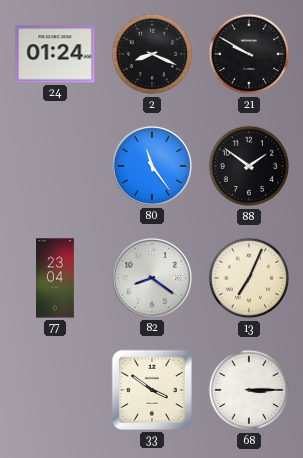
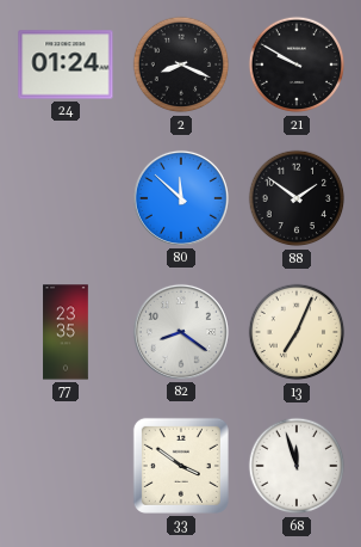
80: 11:24 -> 11:52
77: 23:04 -> 23:35
68: 3:15 -> 11:57
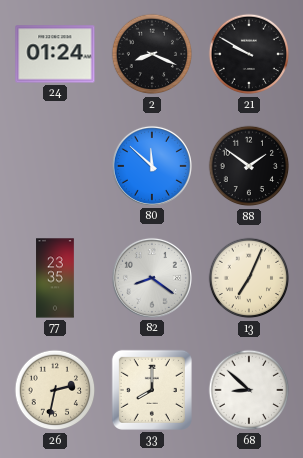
26: none -> 2:32
33: 3:51 -> 8:00
68: 11:57 -> 8:52
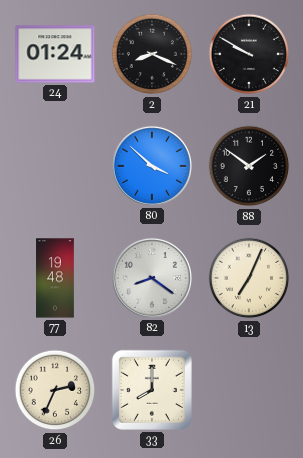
80: 11:52 -> 3:52
77: 23:35 -> 19:48
26: 2:32 -> 2:34
68: 8:52 -> none
